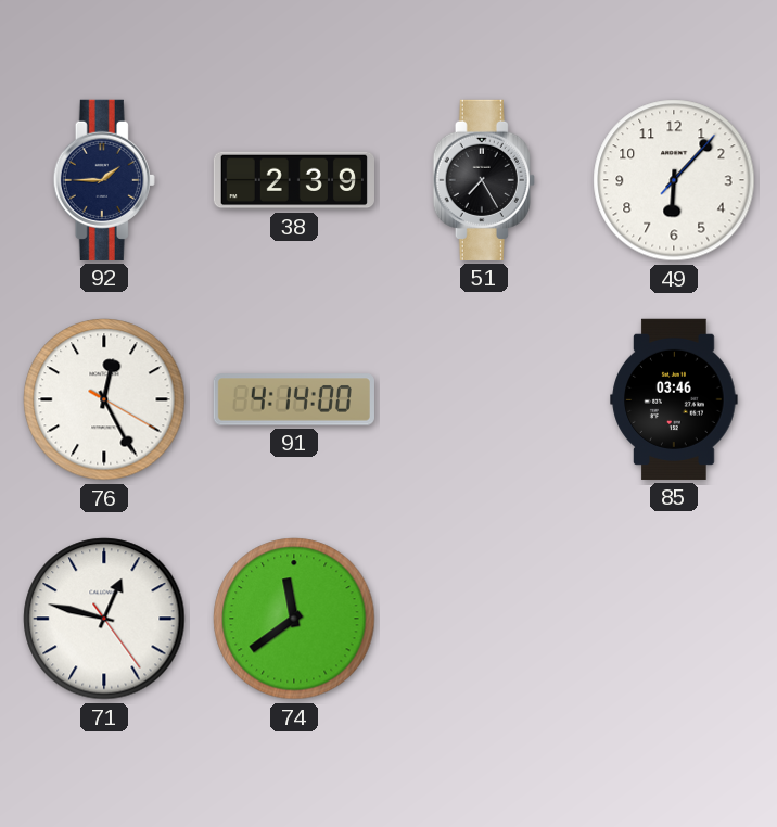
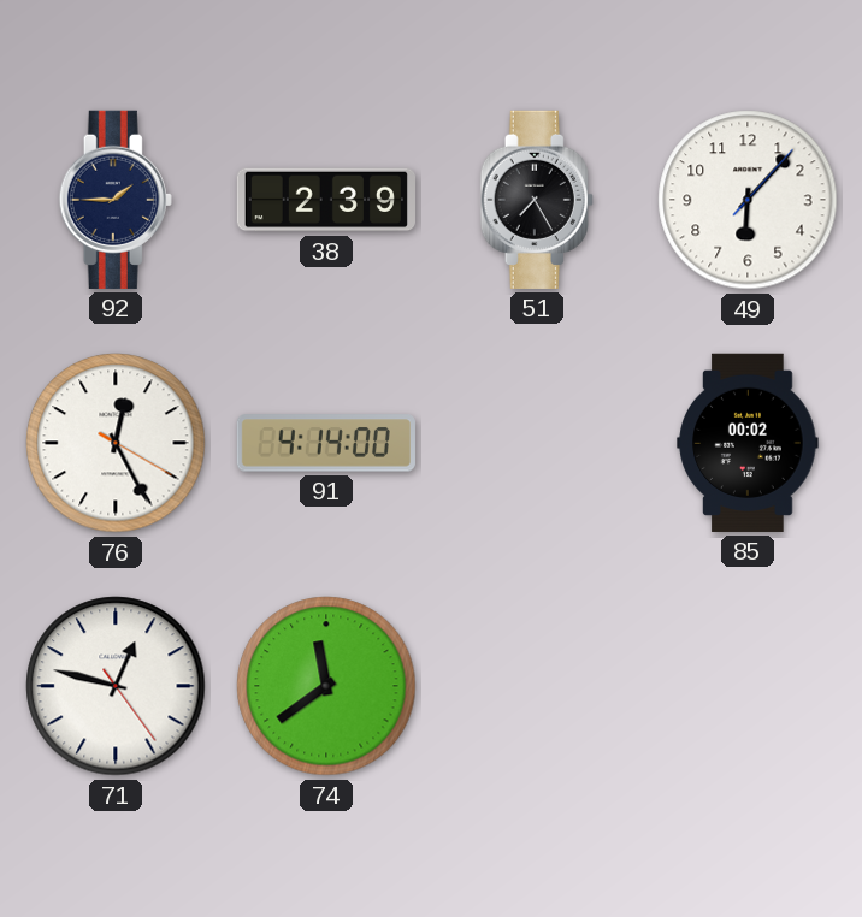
85: 03:46 -> 00:02
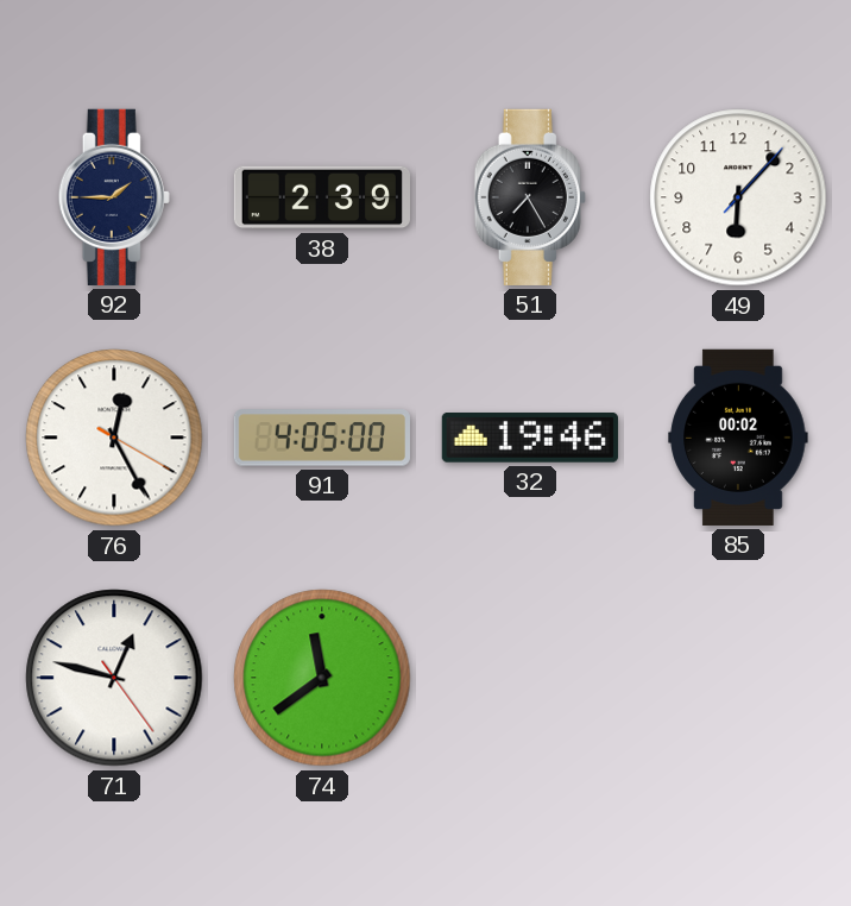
91: 4:14 -> 4:05
32: none -> 19:46
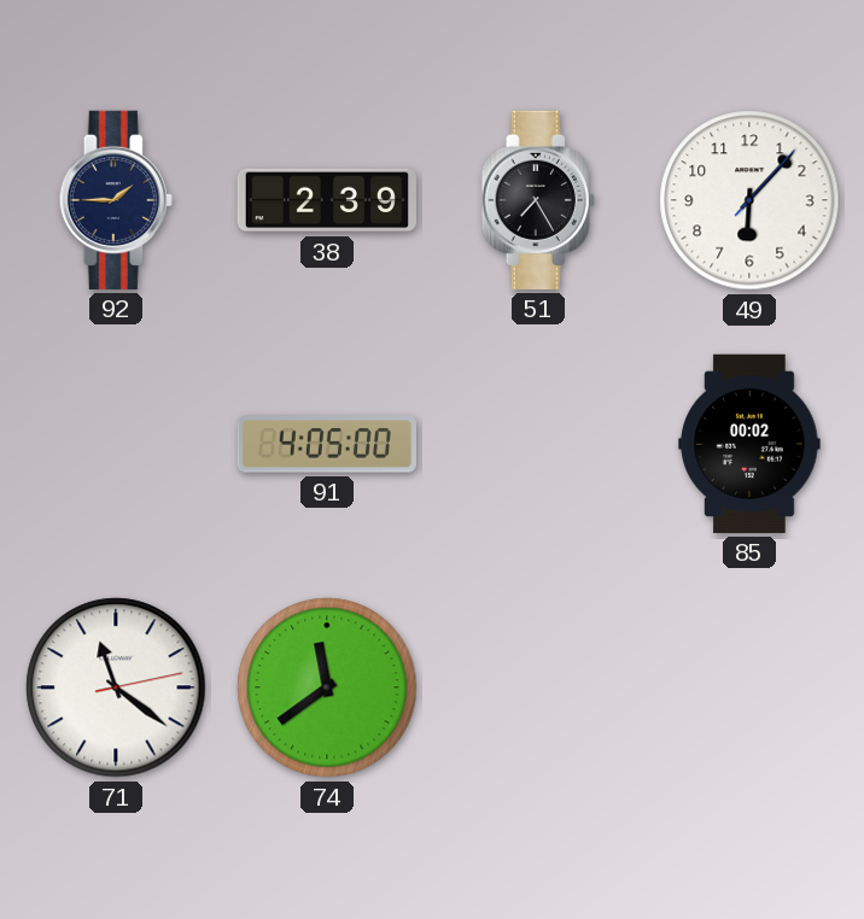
76: 12:25 -> none
32: 19:46 -> none
71: 12:47 -> 11:21
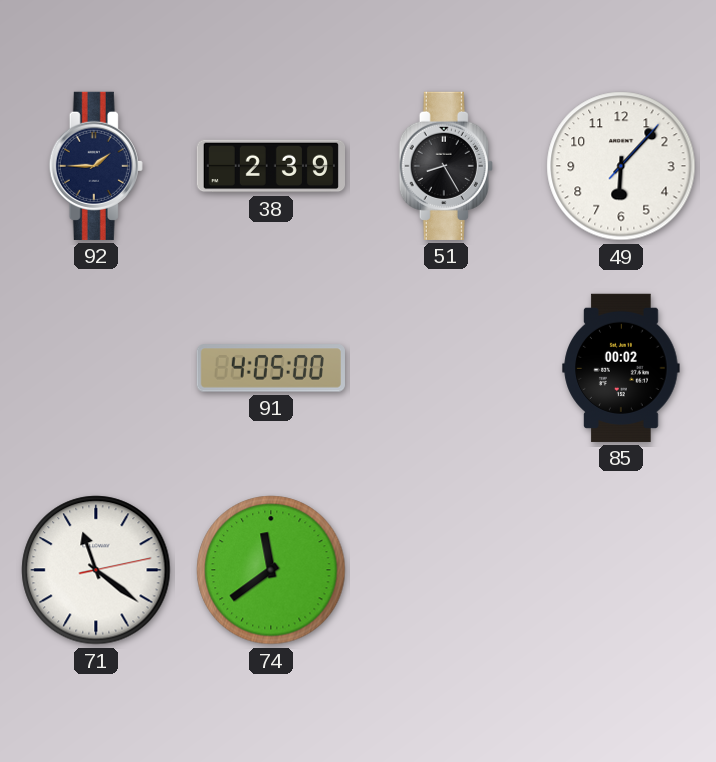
51: 7:25 -> 8:25
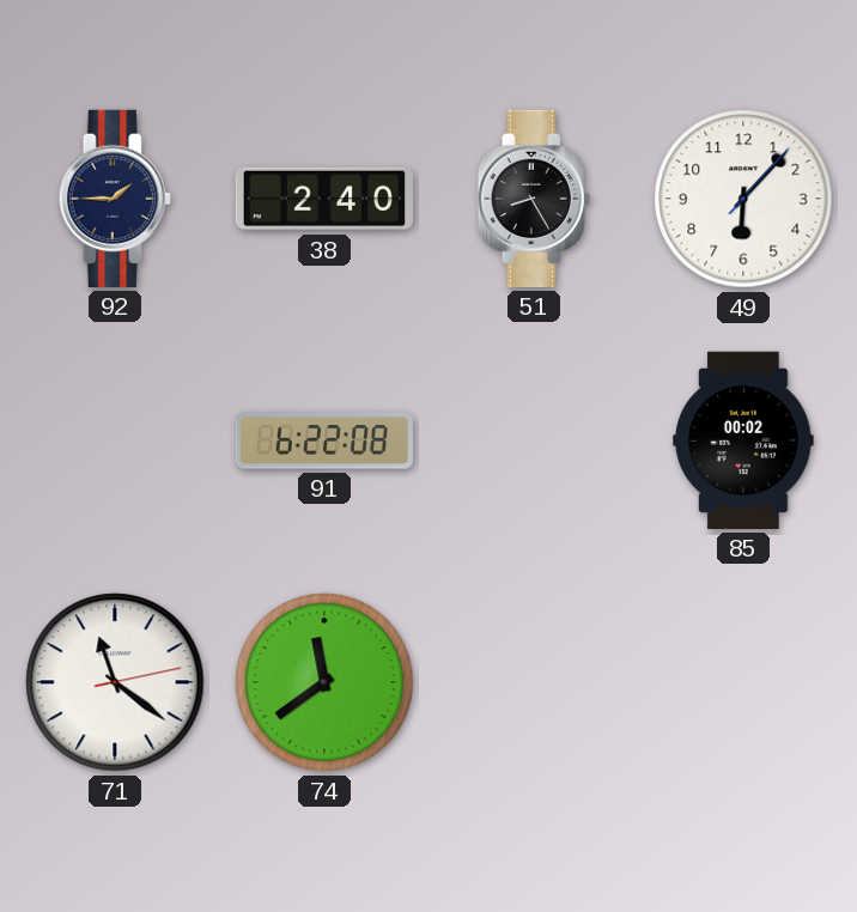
38: 2:39 -> 2:40
91: 4:05 -> 6:22
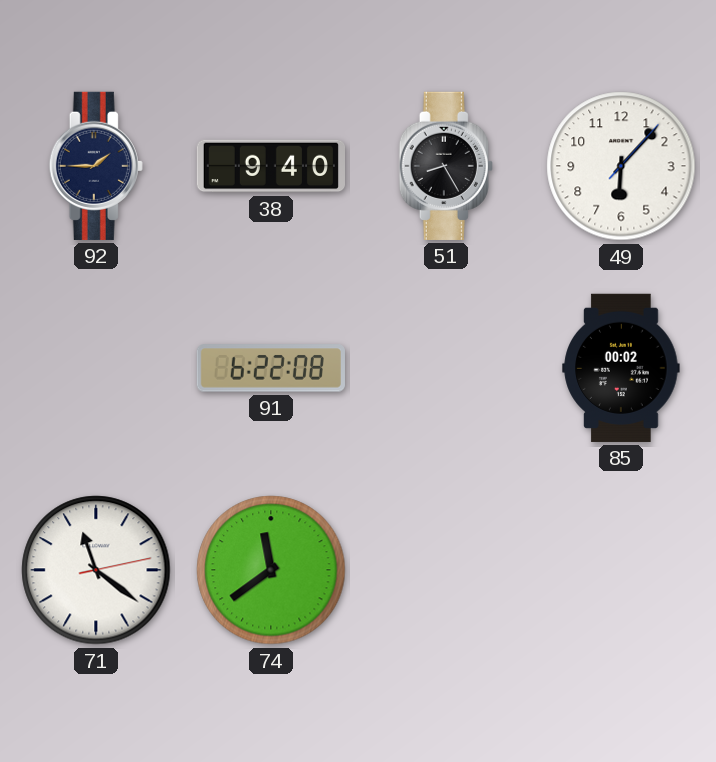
38: 2:40 -> 9:40
